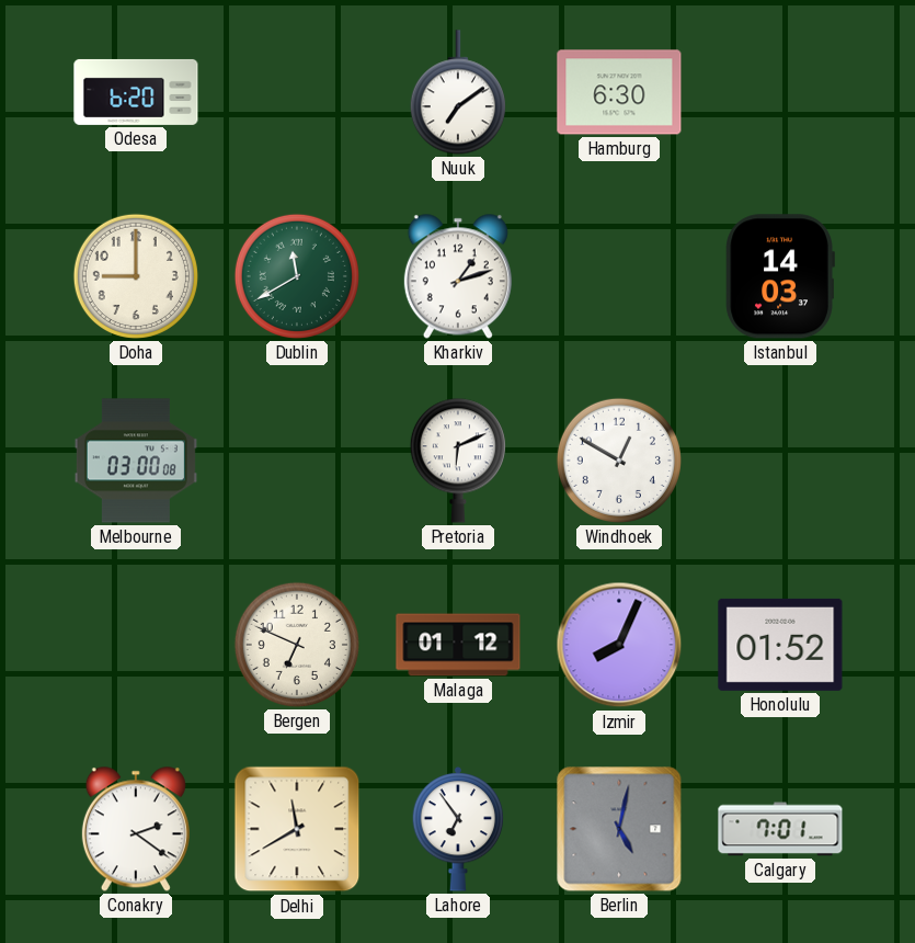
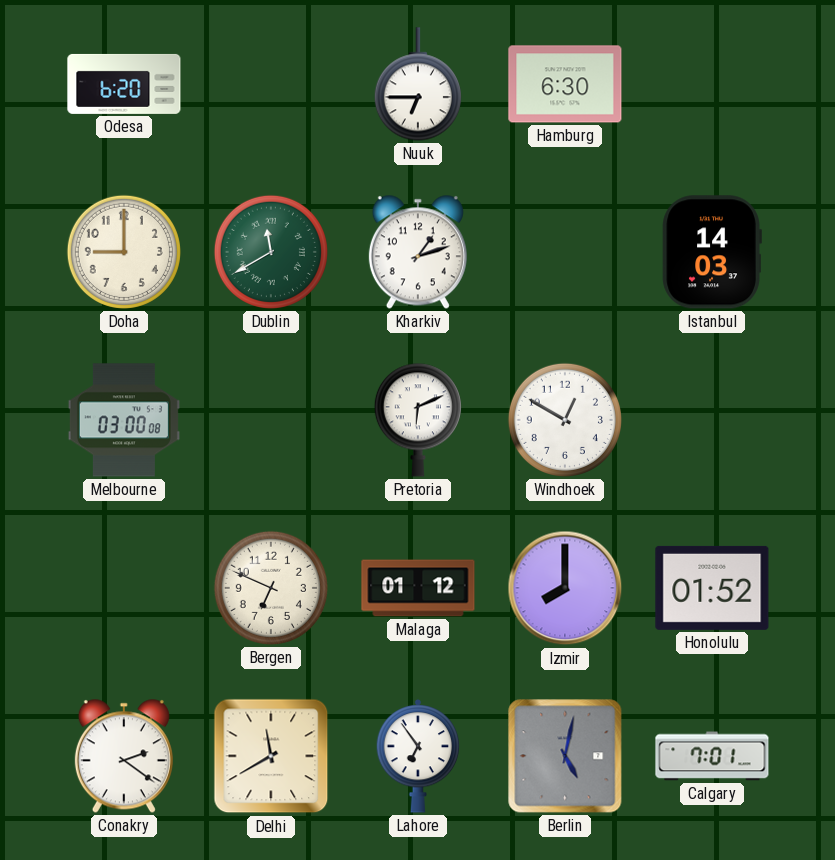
Nuuk: 7:09 -> 6:45
Izmir: 8:04 -> 8:00
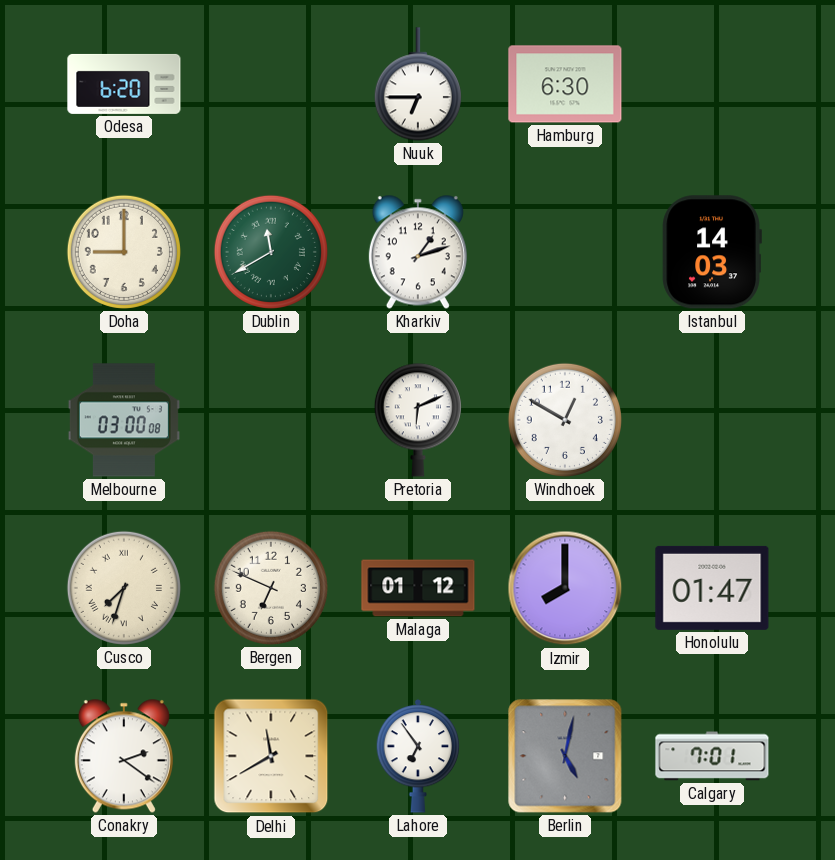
Cusco: none -> 7:33
Honolulu: 01:52 -> 01:47
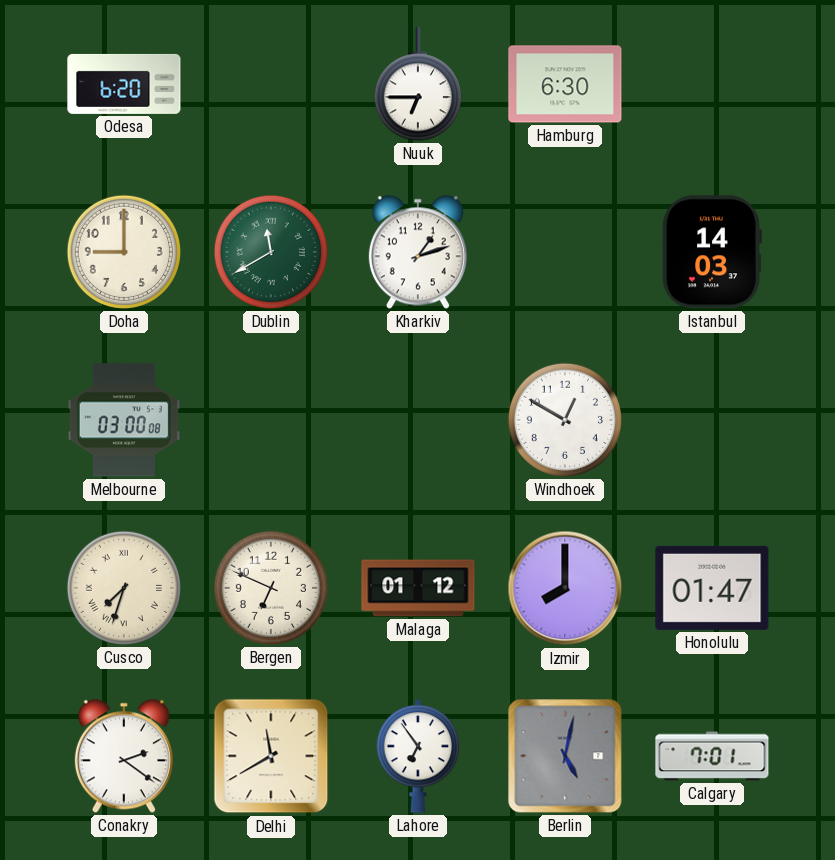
Pretoria: 6:11 -> none
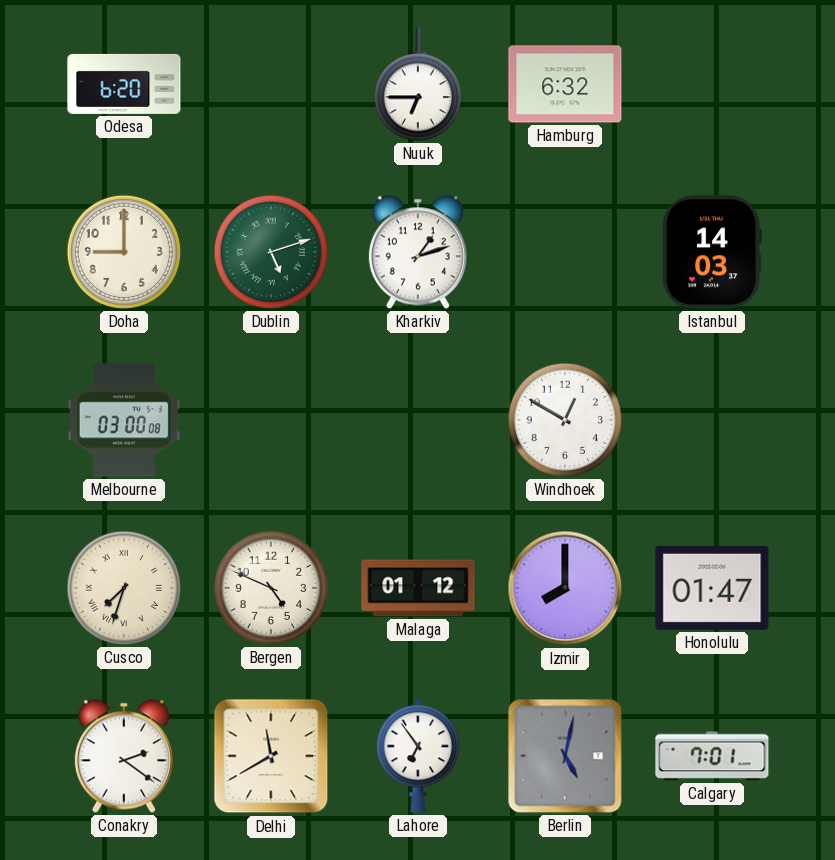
Hamburg: 6:30 -> 6:32
Dublin: 11:40 -> 5:12
Bergen: 6:49 -> 4:49
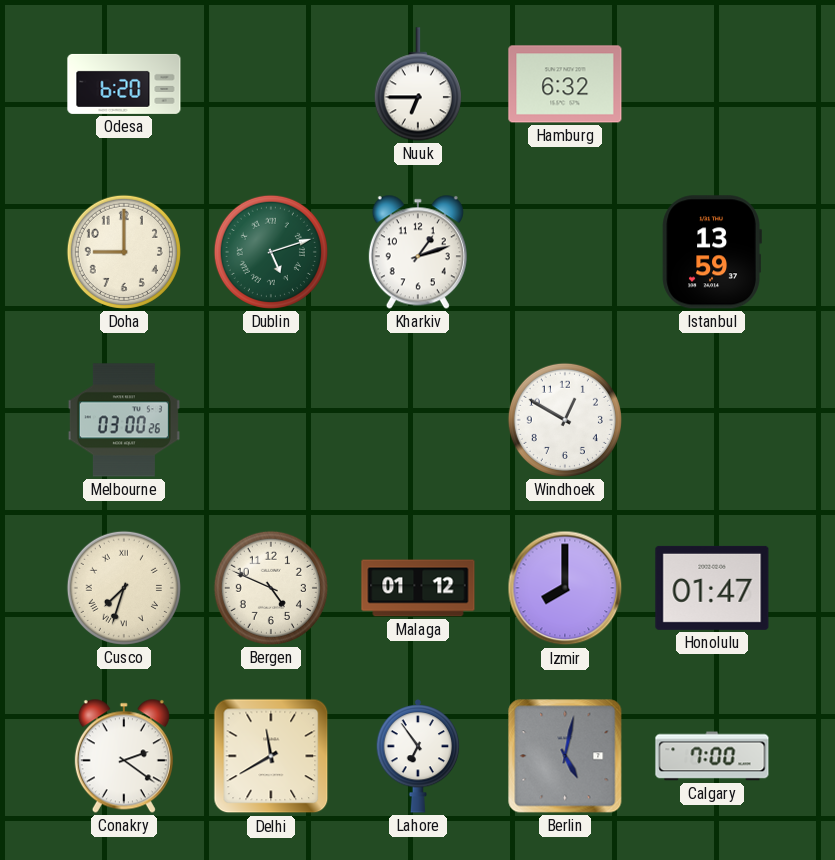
Istanbul: 14:03 -> 13:59
Melbourne: 03:00:08 -> 03:00:26
Calgary: 7:01 -> 7:00
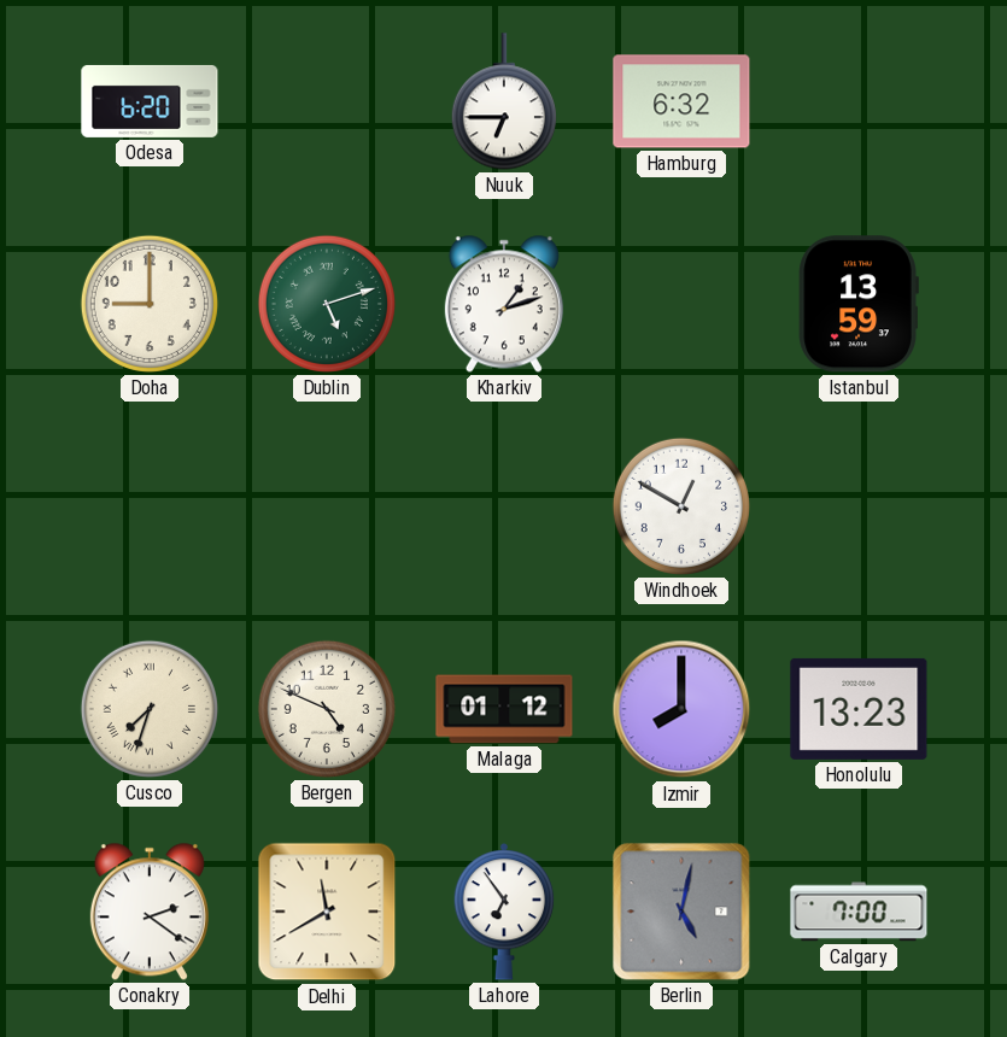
Melbourne: 03:00 -> none
Honolulu: 01:47 -> 13:23
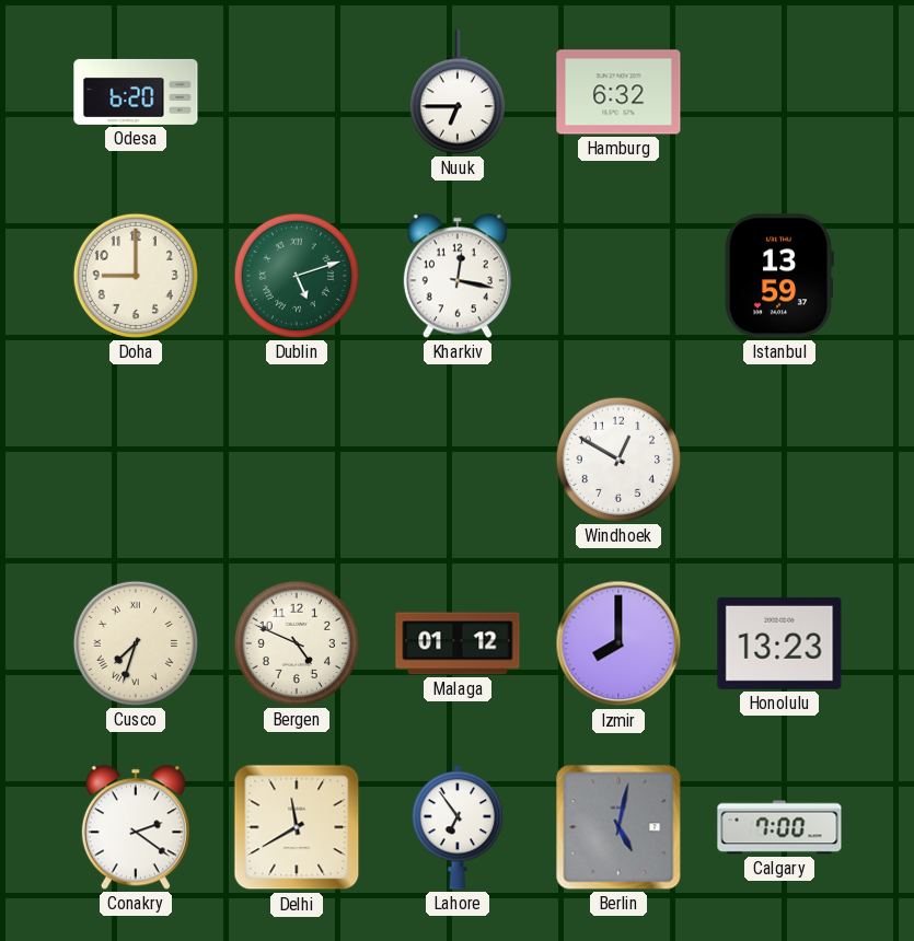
Kharkiv: 1:12 -> 12:17
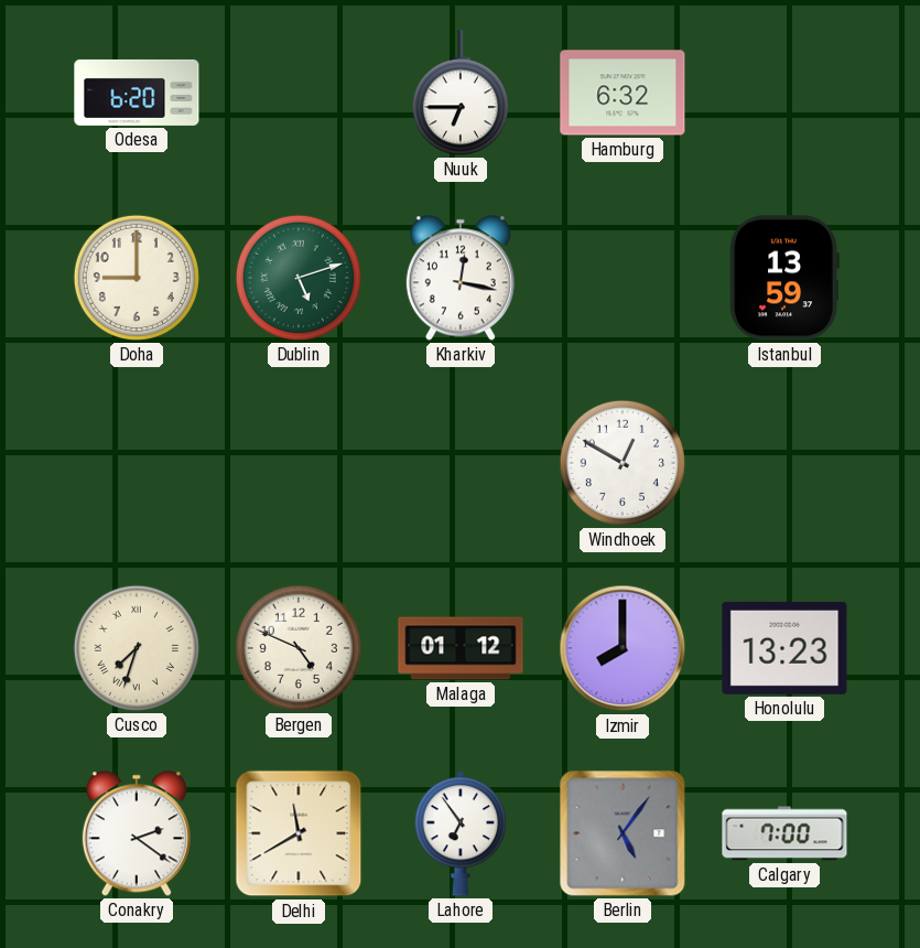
Berlin: 5:02 -> 5:06
